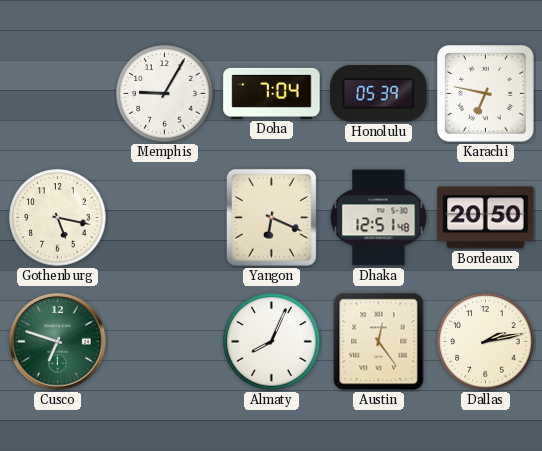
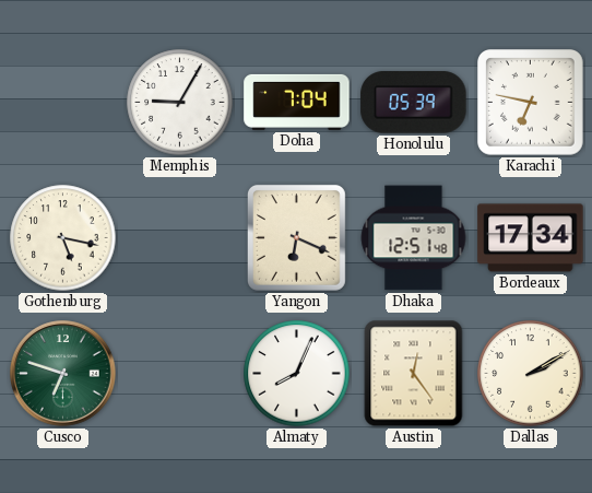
Bordeaux: 20:50 -> 17:34
Dallas: 2:13 -> 2:10
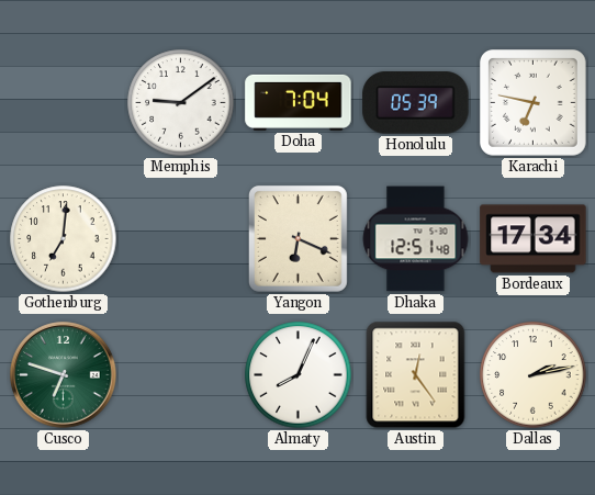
Memphis: 9:05 -> 9:09
Gothenburg: 5:17 -> 7:01
Dallas: 2:10 -> 2:13
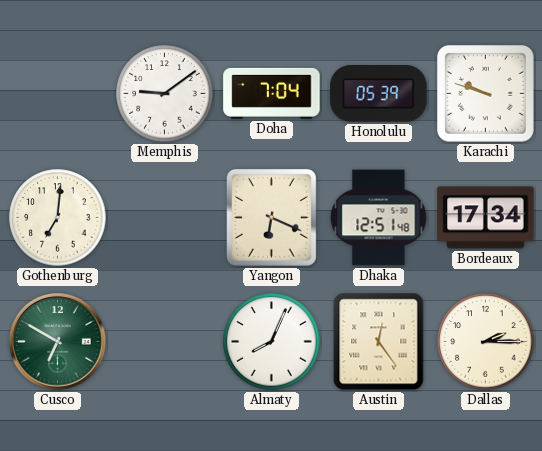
Karachi: 6:47 -> 9:48
Cusco: 6:48 -> 6:50
Dallas: 2:13 -> 2:15
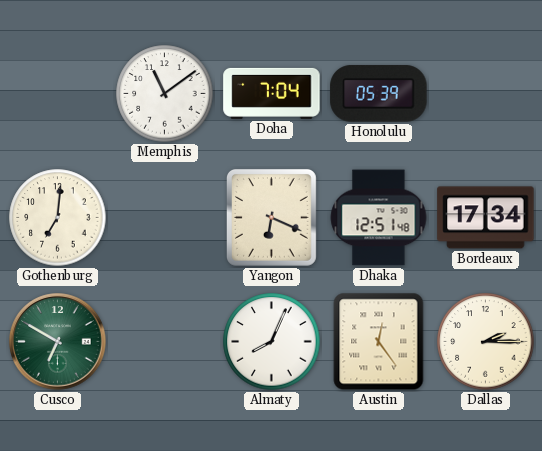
Memphis: 9:09 -> 11:09
Karachi: 9:48 -> none
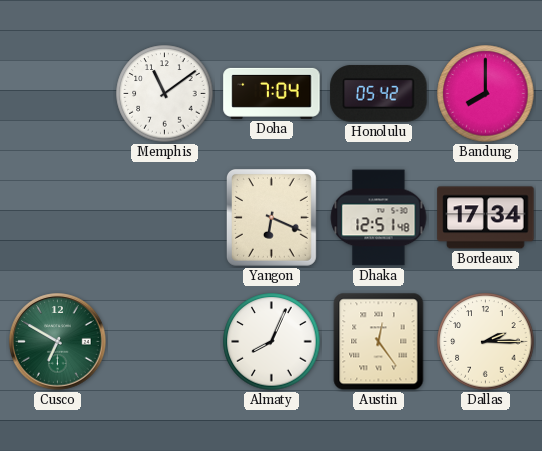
Honolulu: 05:39 -> 05:42
Bandung: none -> 8:00
Gothenburg: 7:01 -> none
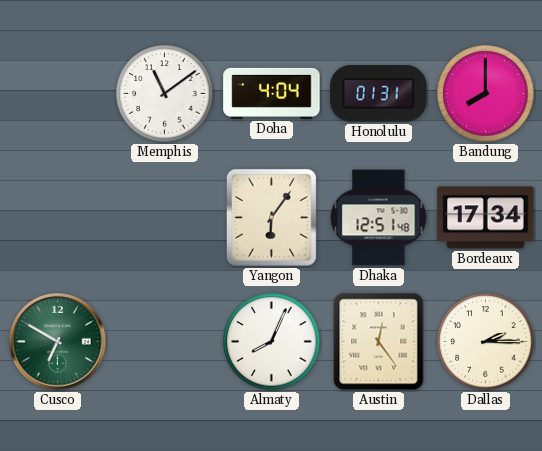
Doha: 7:04 -> 4:04
Honolulu: 05:42 -> 01:31
Yangon: 6:19 -> 6:06
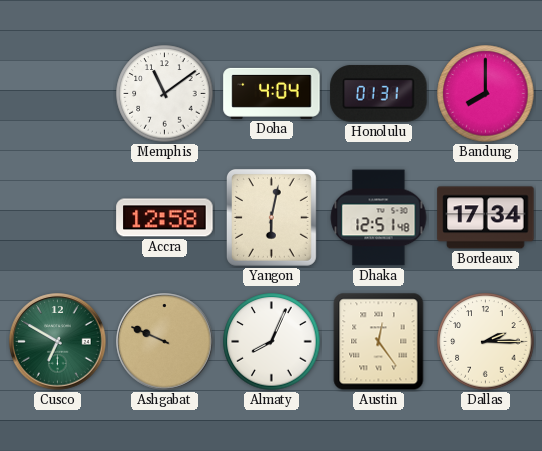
Accra: none -> 12:58
Yangon: 6:06 -> 6:02
Ashgabat: none -> 9:49
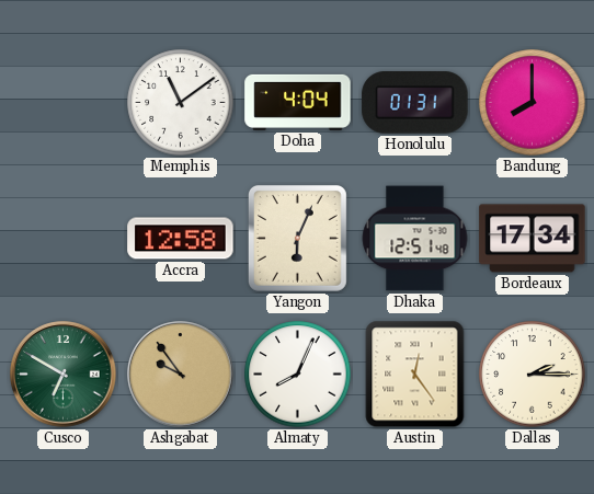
Yangon: 6:02 -> 6:04
Ashgabat: 9:49 -> 9:54
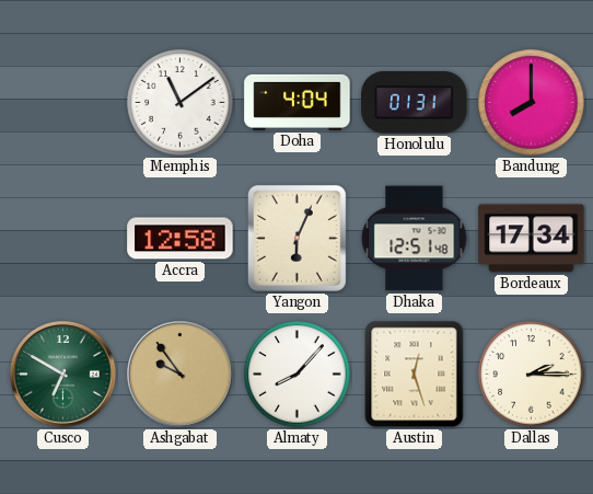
Almaty: 8:04 -> 8:07
Austin: 12:24 -> 12:27
